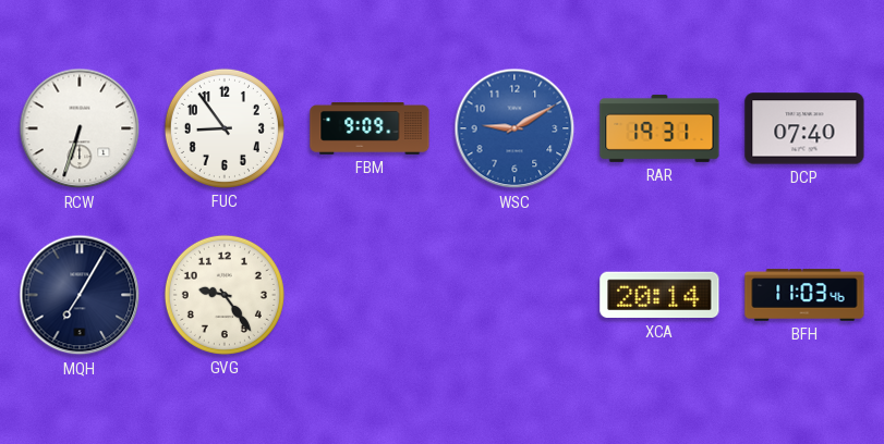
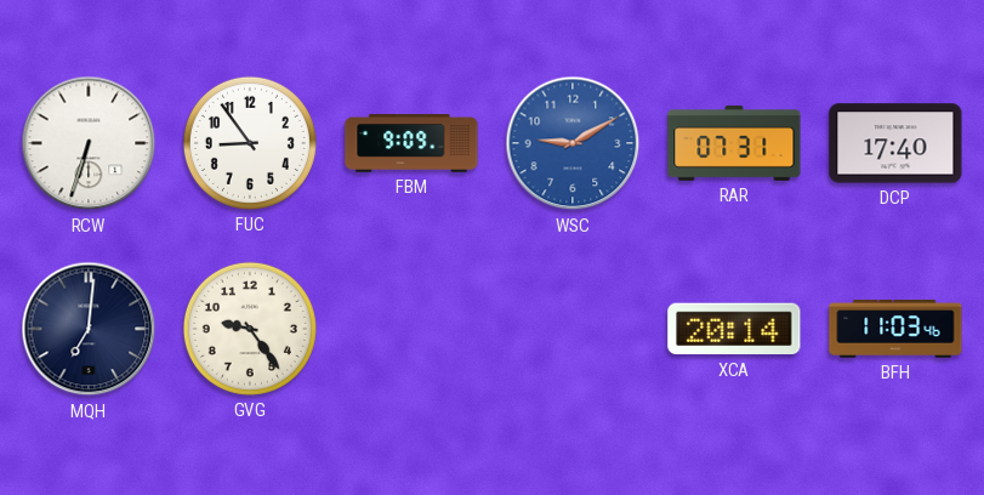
RAR: 19:31 -> 07:31
DCP: 07:40 -> 17:40
MQH: 7:05 -> 7:01
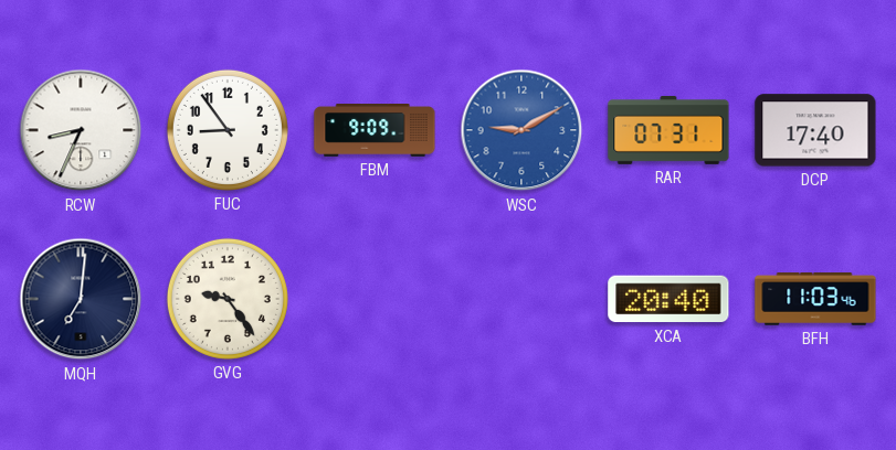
RCW: 6:33 -> 8:34
XCA: 20:14 -> 20:40
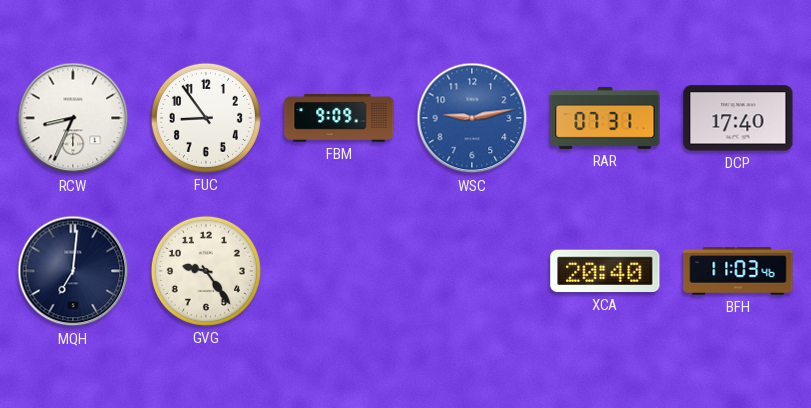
WSC: 9:10 -> 9:13
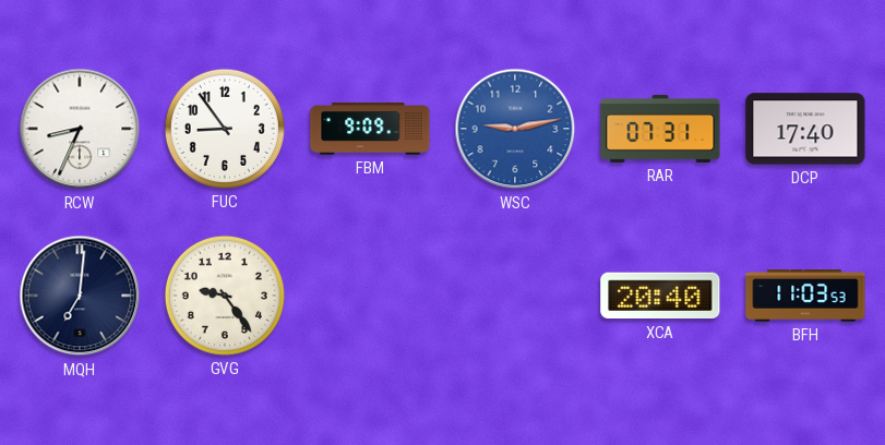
BFH: 11:03:46 -> 11:03:53
